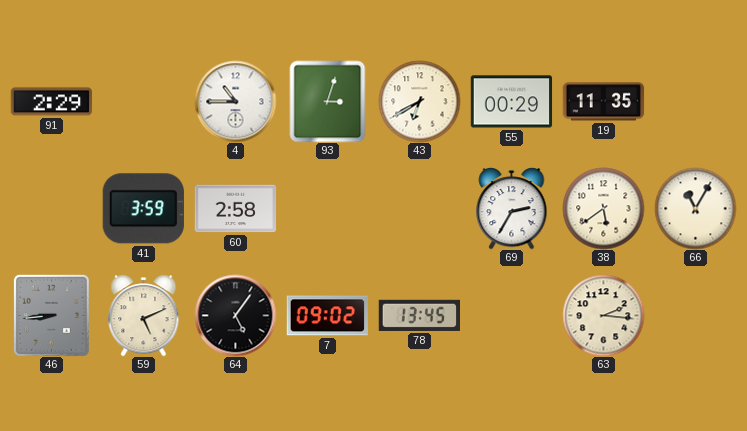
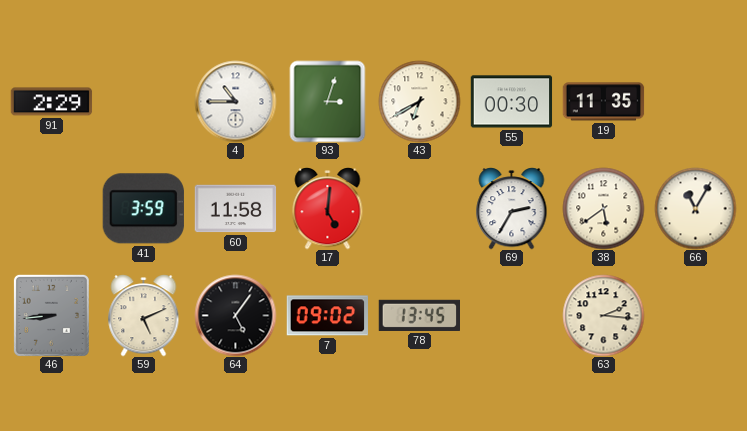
55: 00:29 -> 00:30
60: 2:58 -> 11:58
17: none -> 5:01
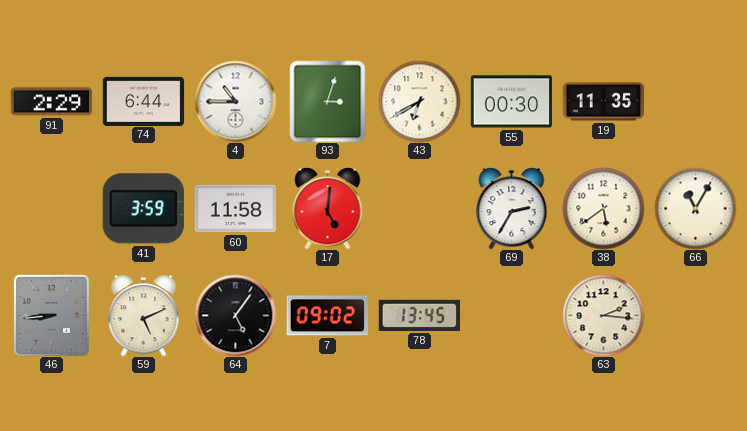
74: none -> 6:44
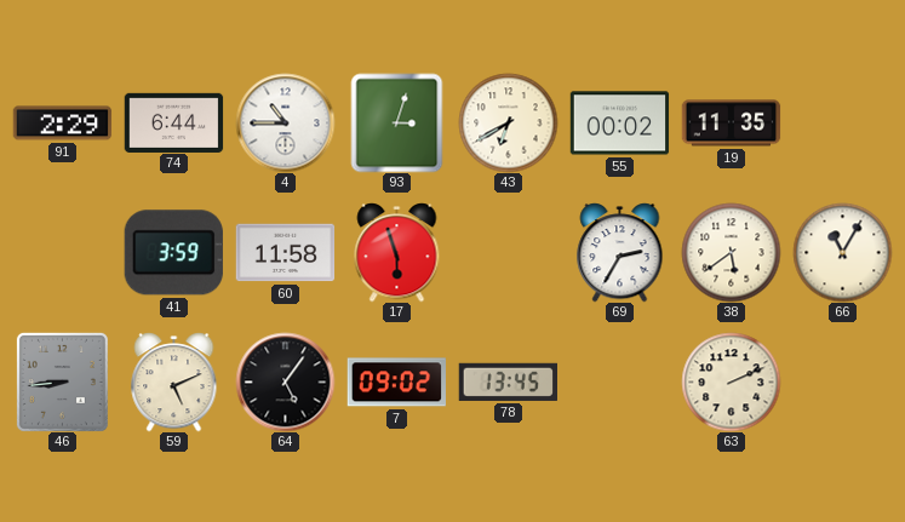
55: 00:30 -> 00:02
17: 5:01 -> 5:57
63: 2:16 -> 2:11
